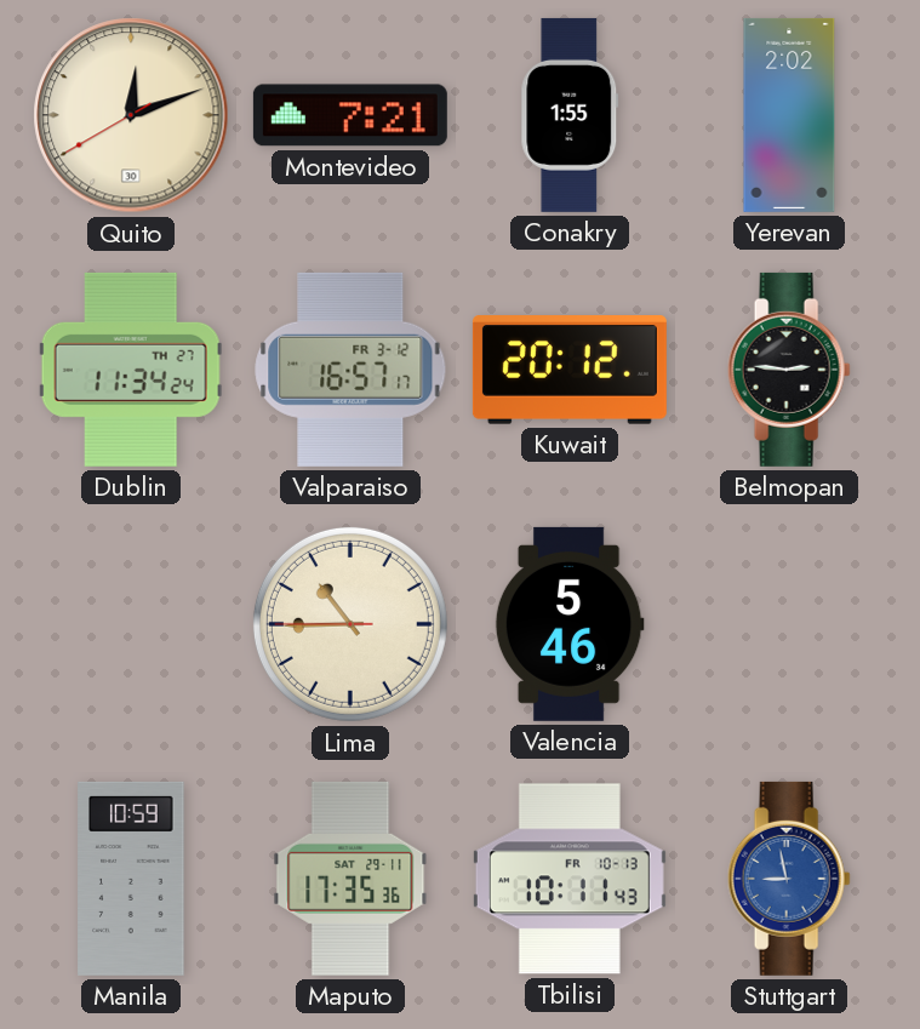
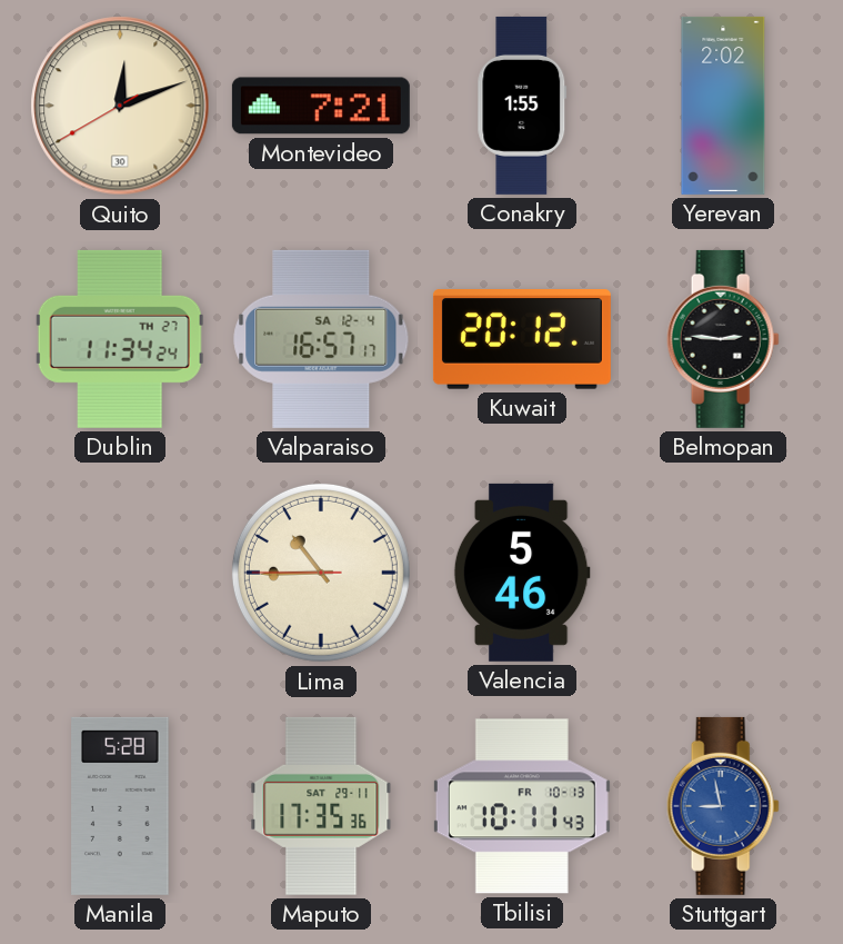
Valparaiso date: FR 3-12 -> SA 12-4
Manila: 10:59 -> 5:28
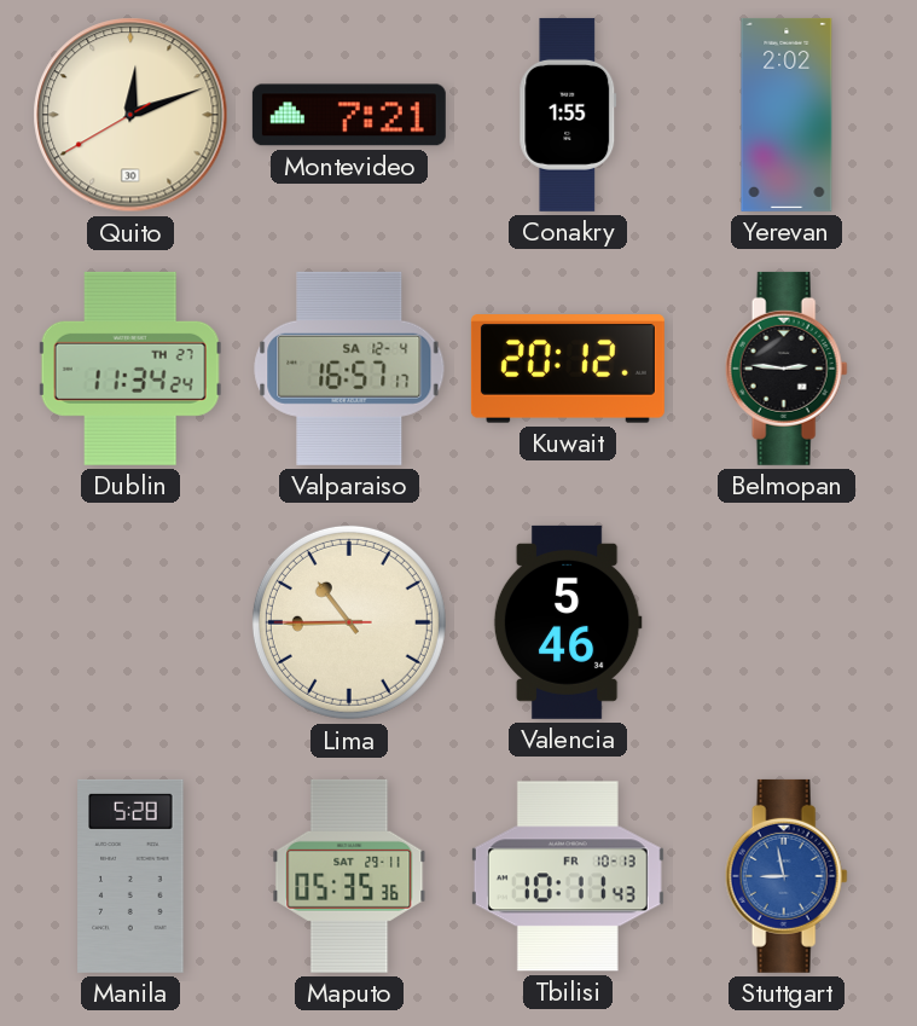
Maputo: 17:35 -> 05:35
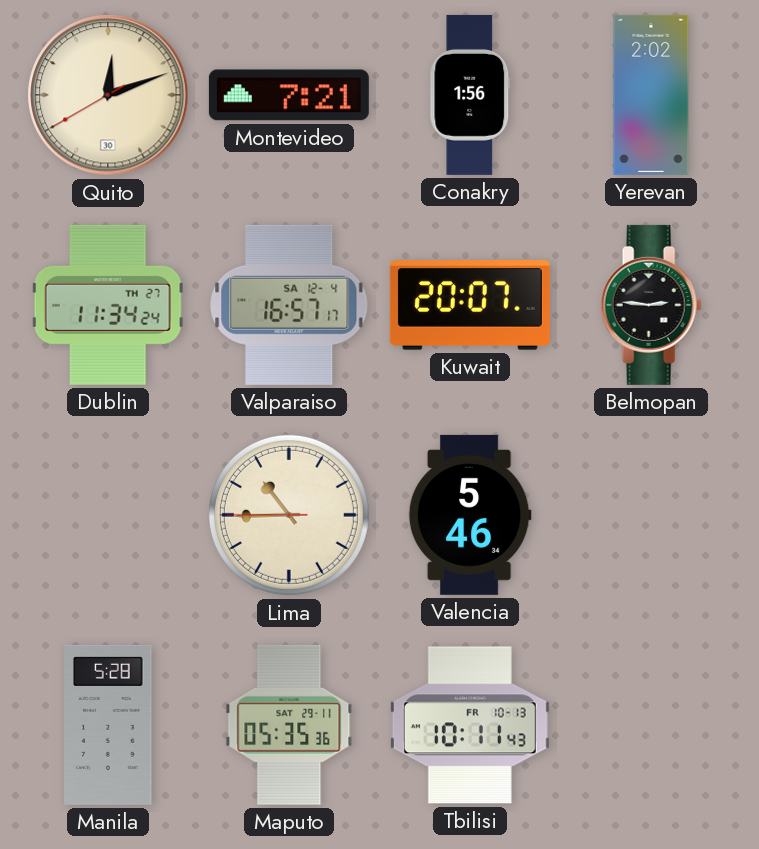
Conakry: 1:55 -> 1:56
Kuwait: 20:12 -> 20:07
Stuttgart: 8:58 -> none
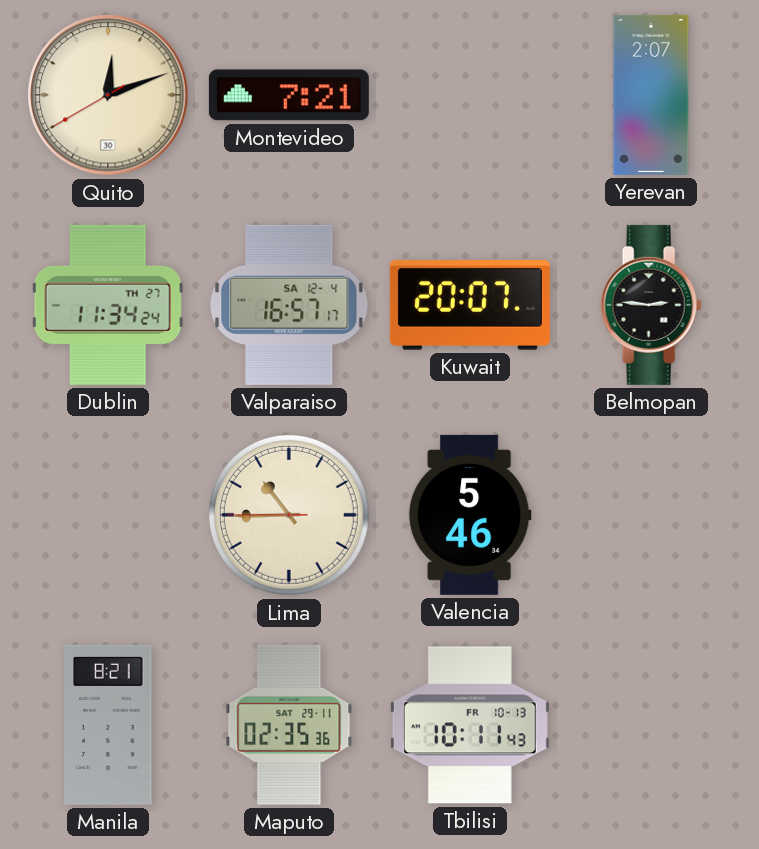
Conakry: 1:56 -> none
Yerevan: 2:02 -> 2:07
Manila: 5:28 -> 8:21
Maputo: 05:35 -> 02:35
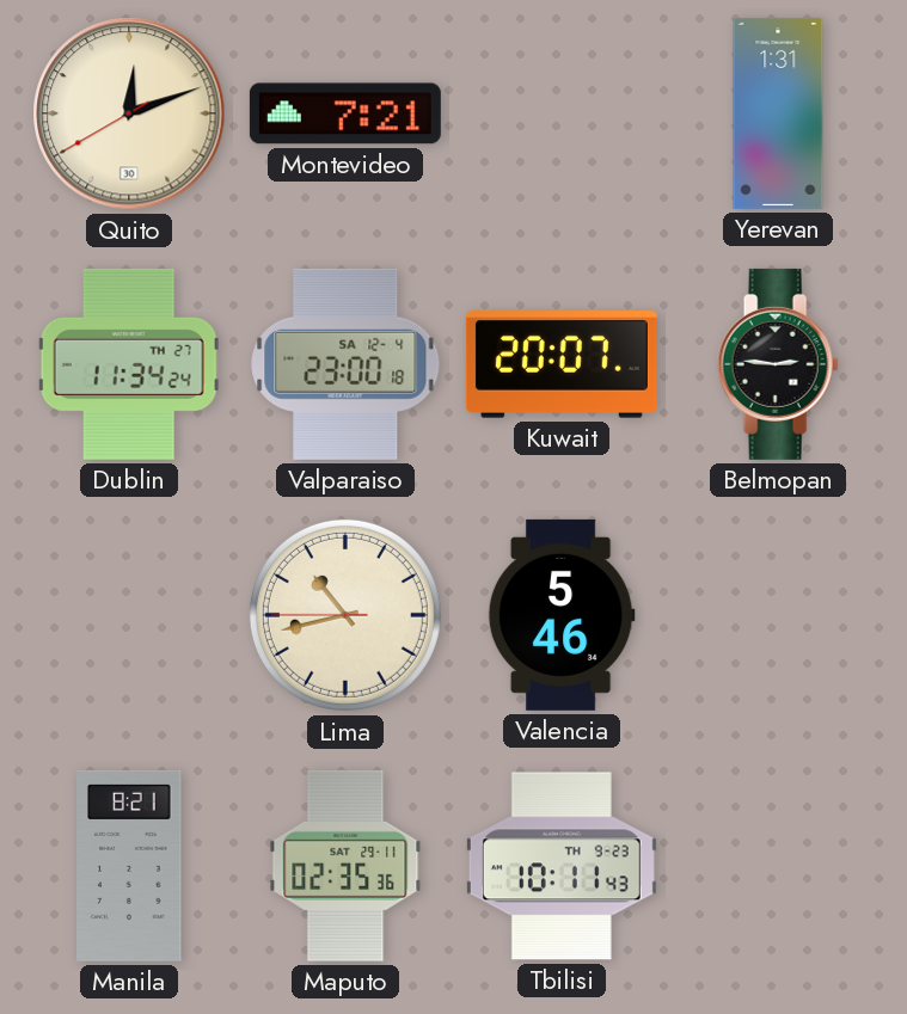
Yerevan: 2:07 -> 1:31
Valparaiso: 16:57 -> 23:00
Lima: 10:44 -> 10:42
Tbilisi date: FR 10-13 -> TH 9-23
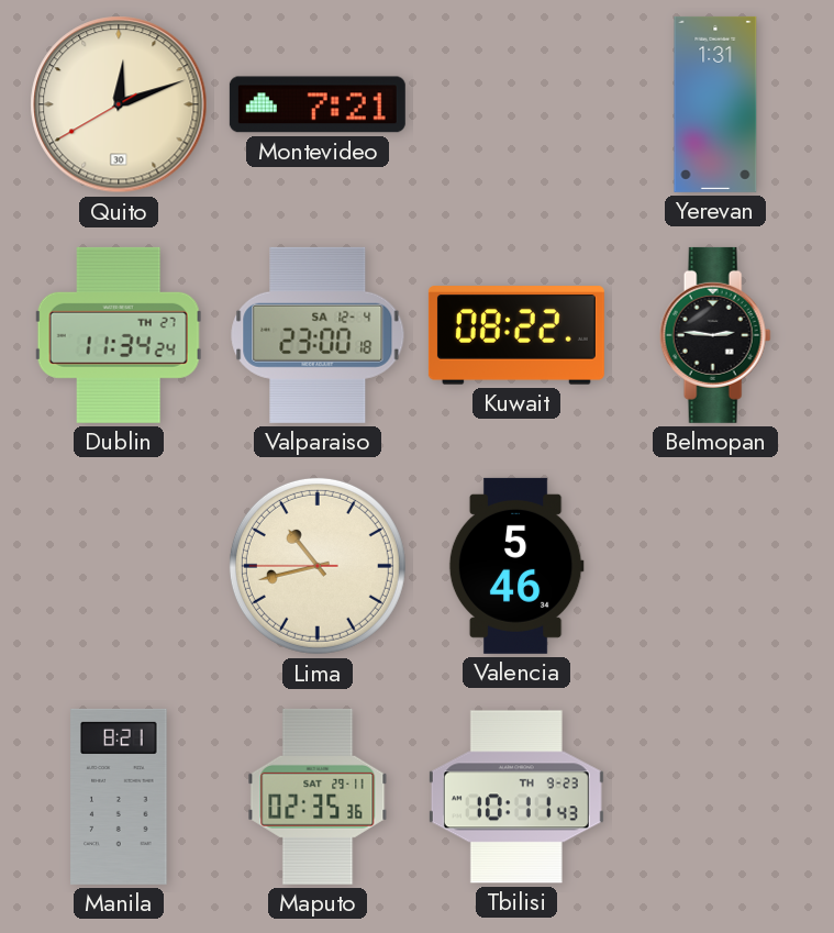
Kuwait: 20:07 -> 08:22
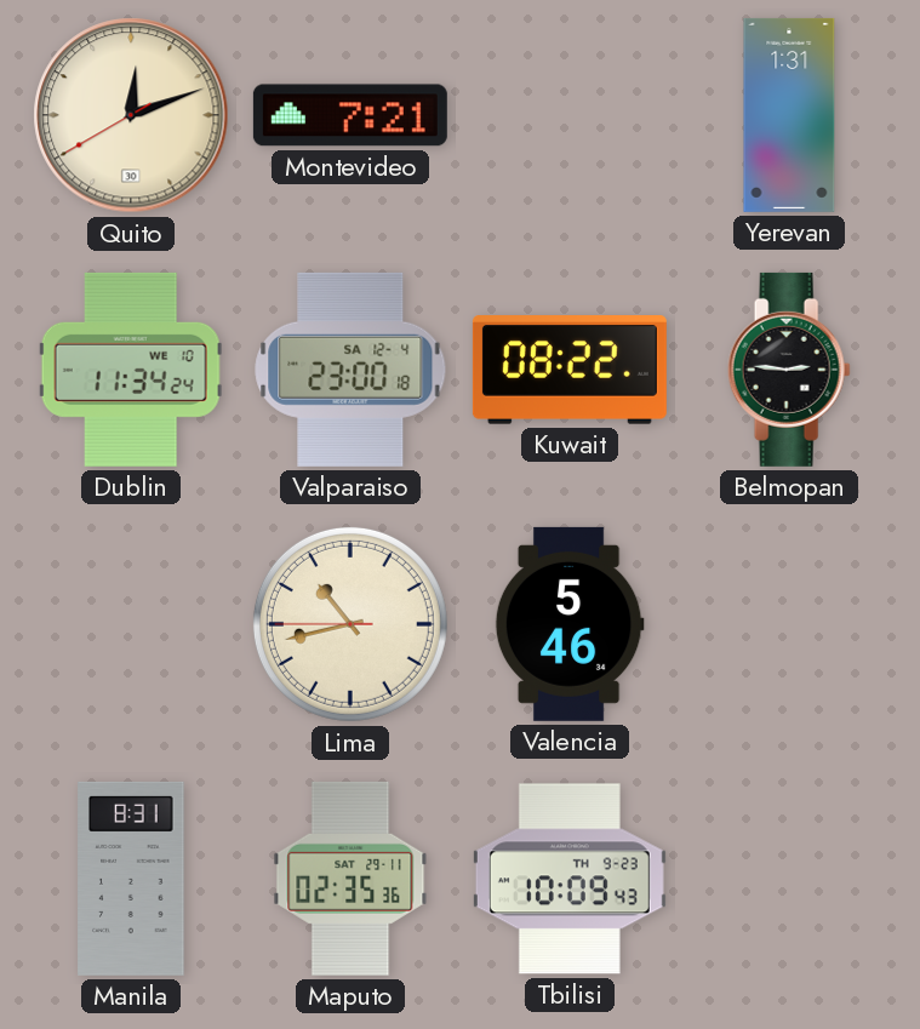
Dublin date: TH 27 -> WE 10
Manila: 8:21 -> 8:31
Tbilisi: 10:11 -> 10:09
